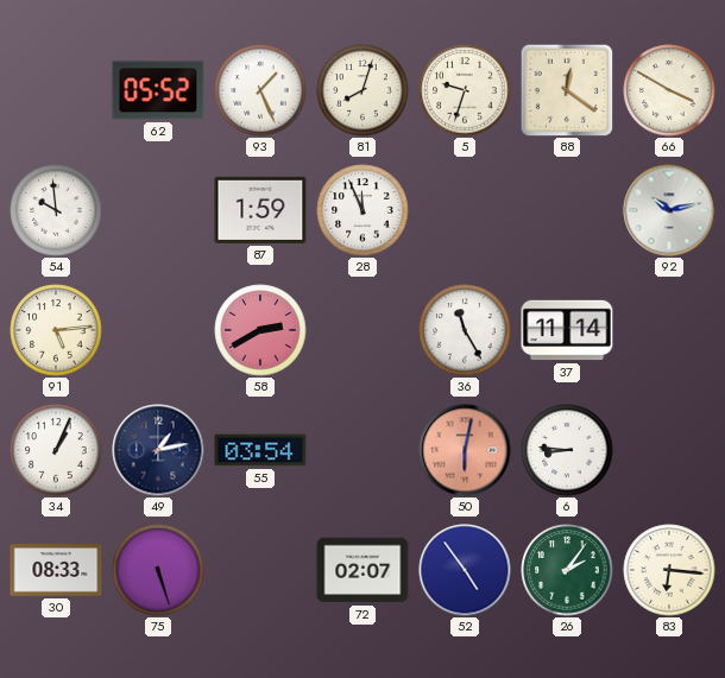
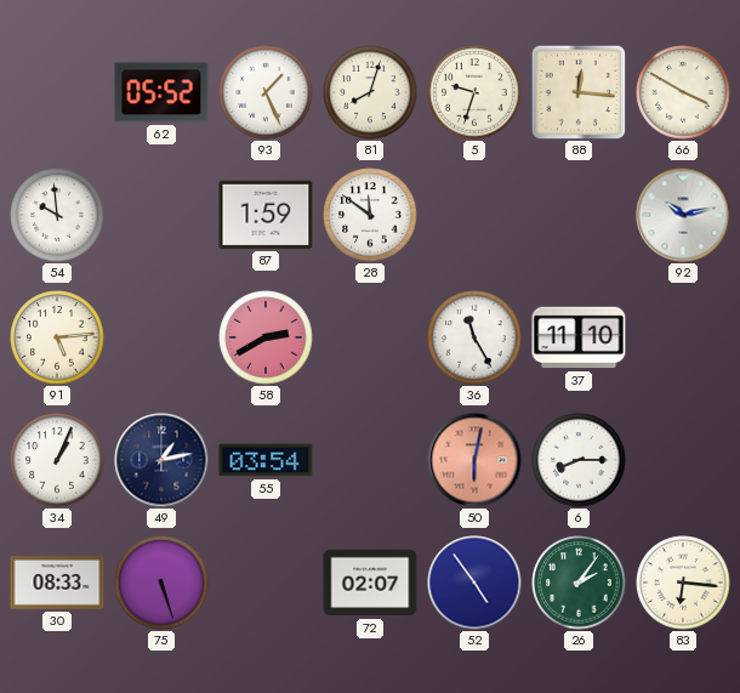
88: 12:21 -> 12:16
28: 11:56 -> 11:51
37: 11:14 -> 11:10
6: 8:46 -> 8:15
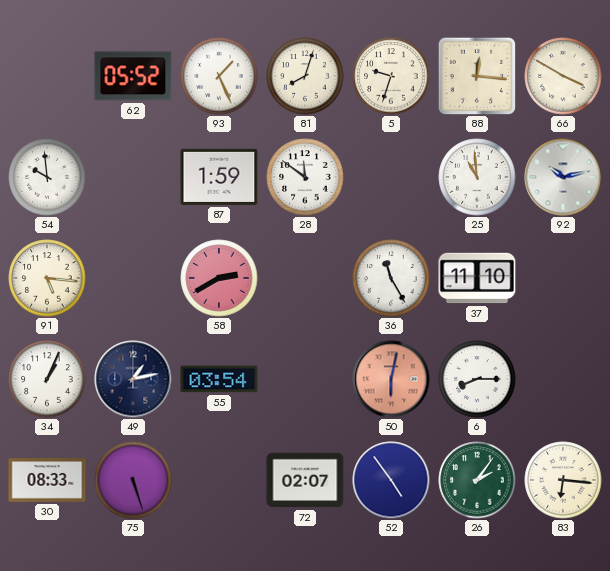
25: none -> 10:59
91: 5:14 -> 5:16
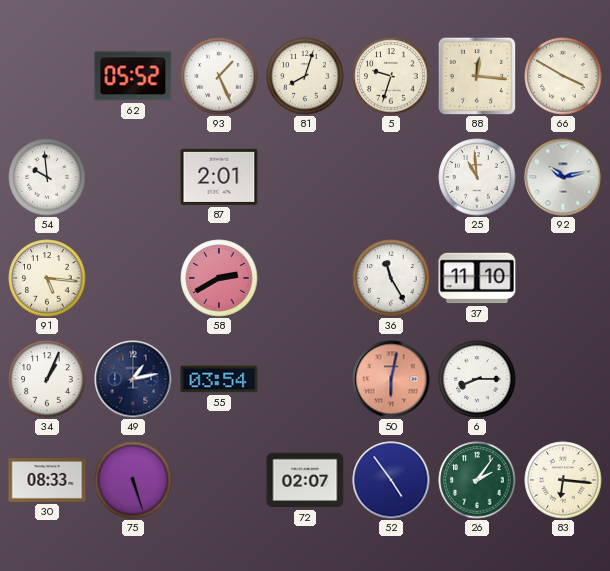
87: 1:59 -> 2:01
28: 11:51 -> none
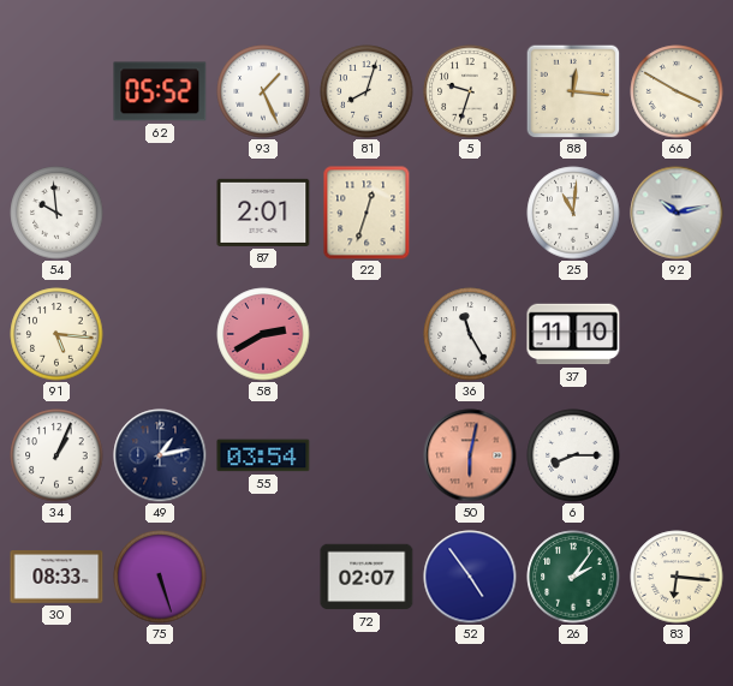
22: none -> 12:33
25: 10:59 -> 11:01
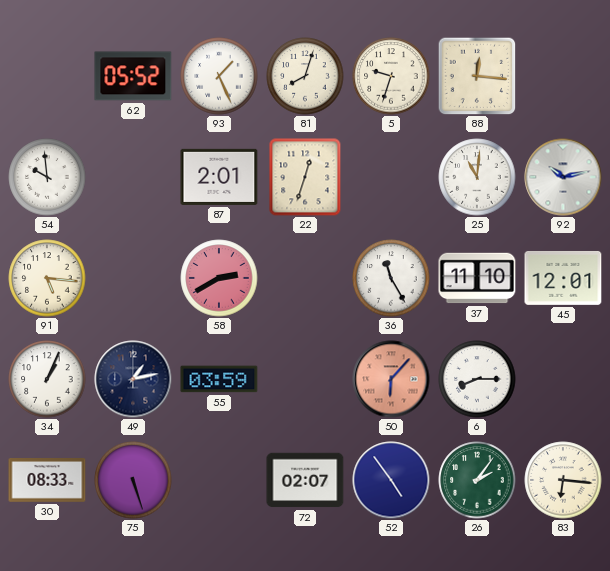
66: 3:50 -> none
45: none -> 12:01
55: 03:54 -> 03:59
50: 6:02 -> 6:07
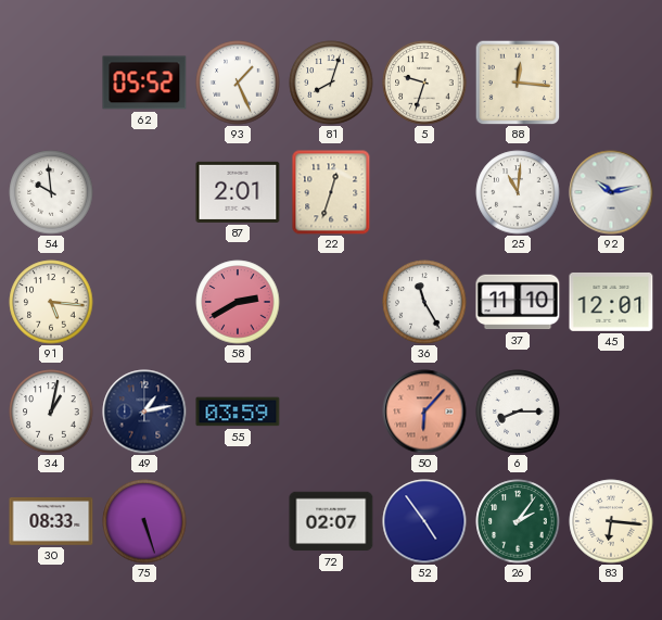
34: 1:04 -> 1:02
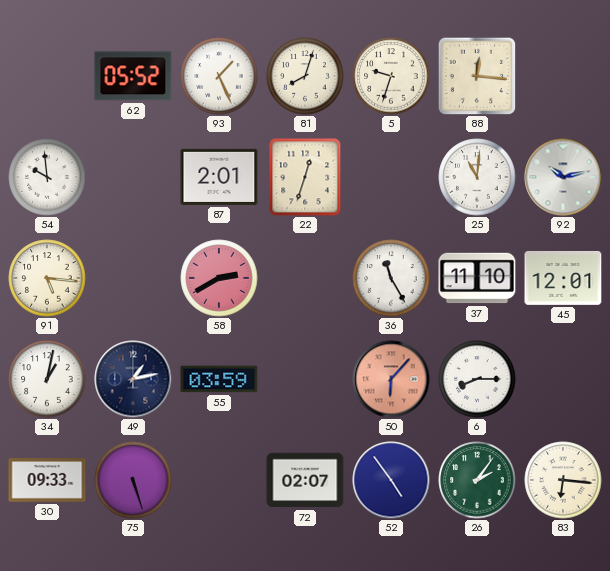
30: 08:33 -> 09:33
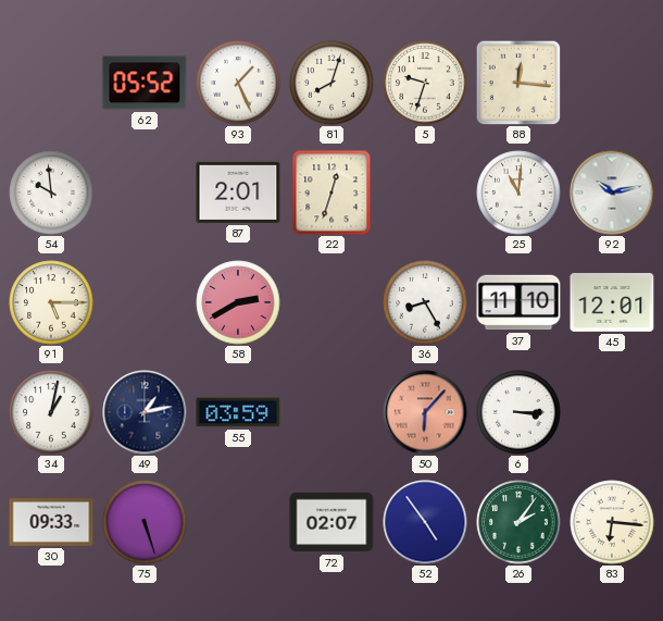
91: 5:16 -> 5:15
36: 11:25 -> 8:25
6: 8:15 -> 3:15
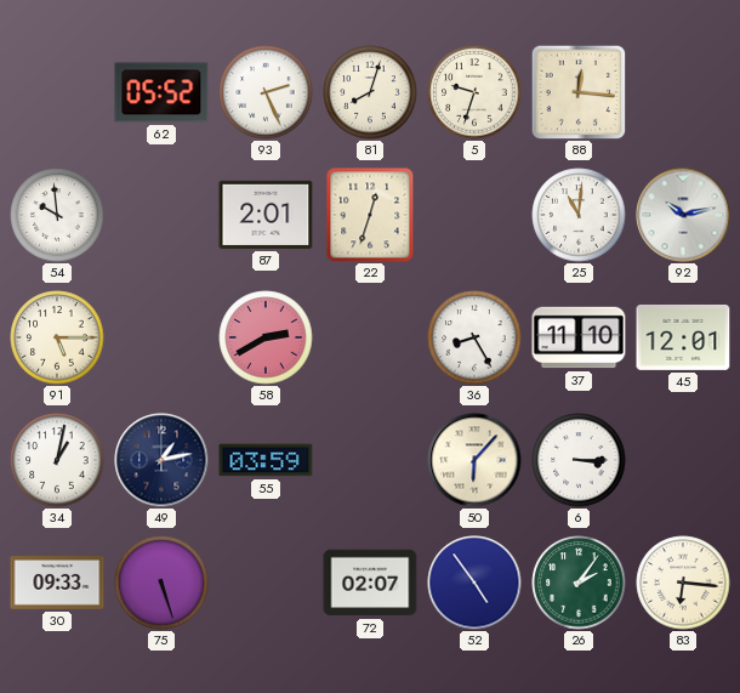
93: 1:26 -> 2:26
50 dial: salmon -> cream
